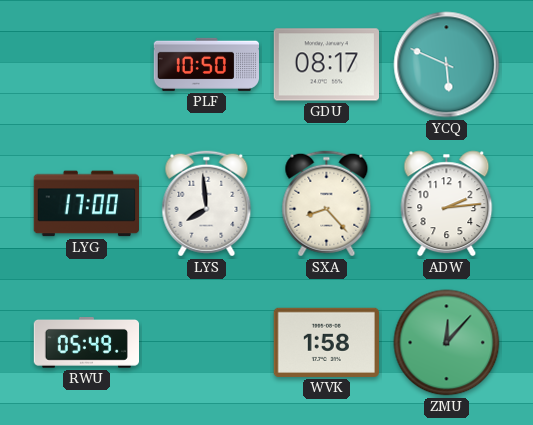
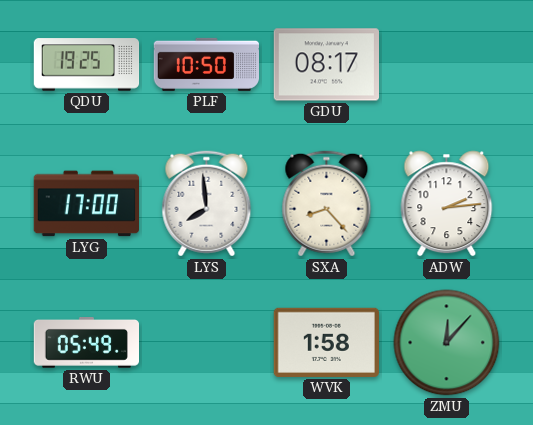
QDU: none -> 19:25
YCQ: 5:49 -> none
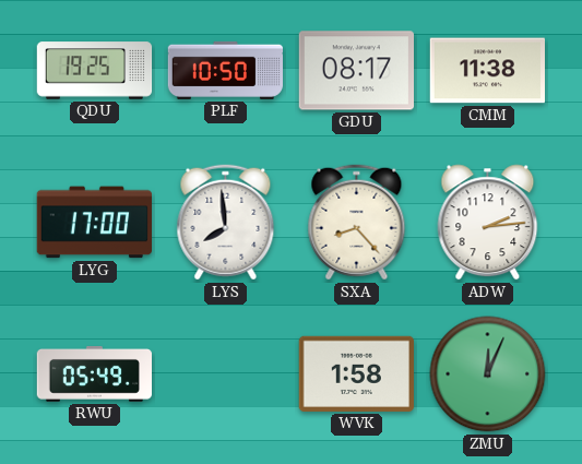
CMM: none -> 11:38
ZMU: 12:07 -> 12:04
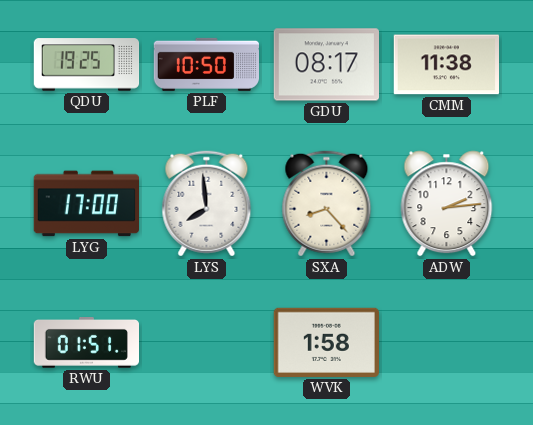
RWU: 05:49 -> 01:51
ZMU: 12:04 -> none
